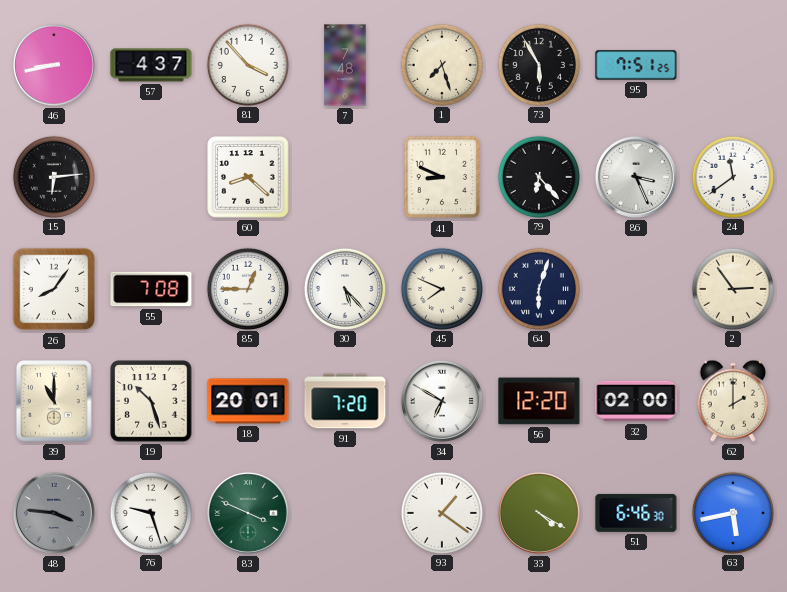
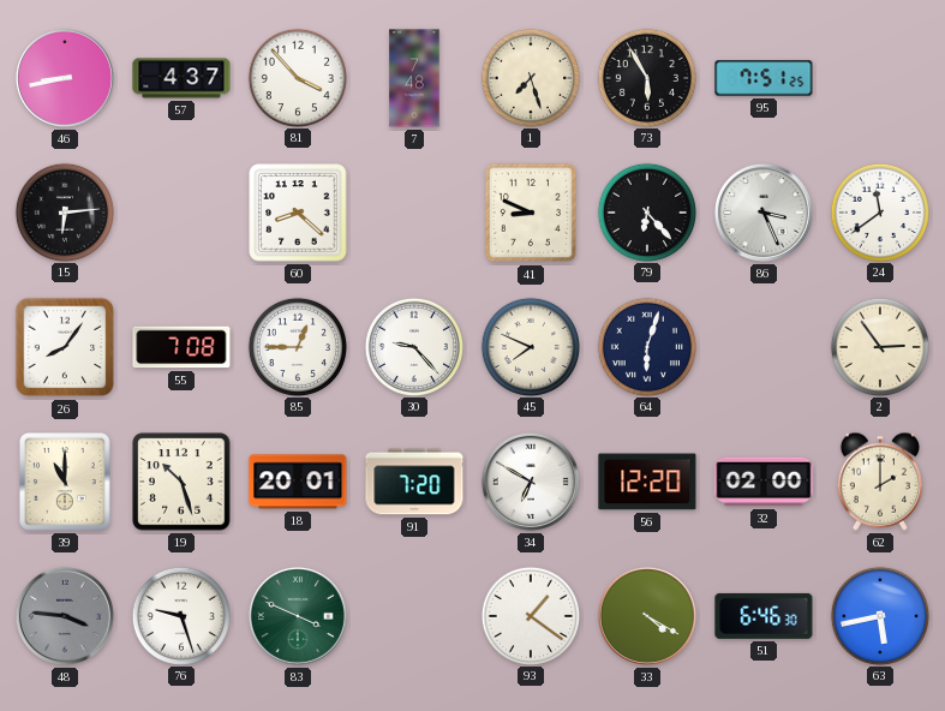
30: 5:23 -> 9:23
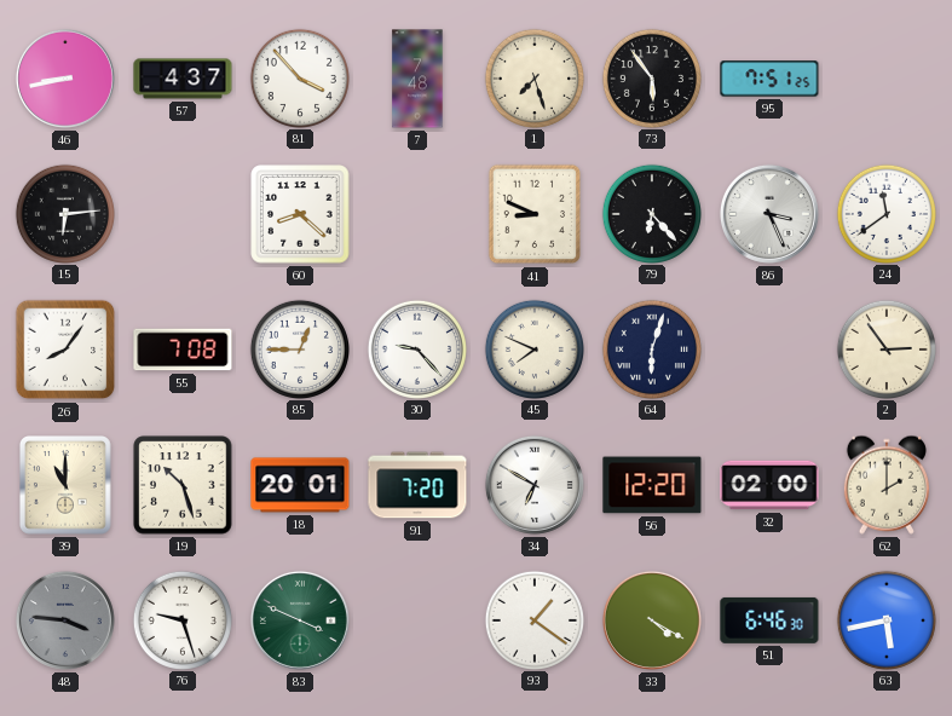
73: 5:55 -> 5:54
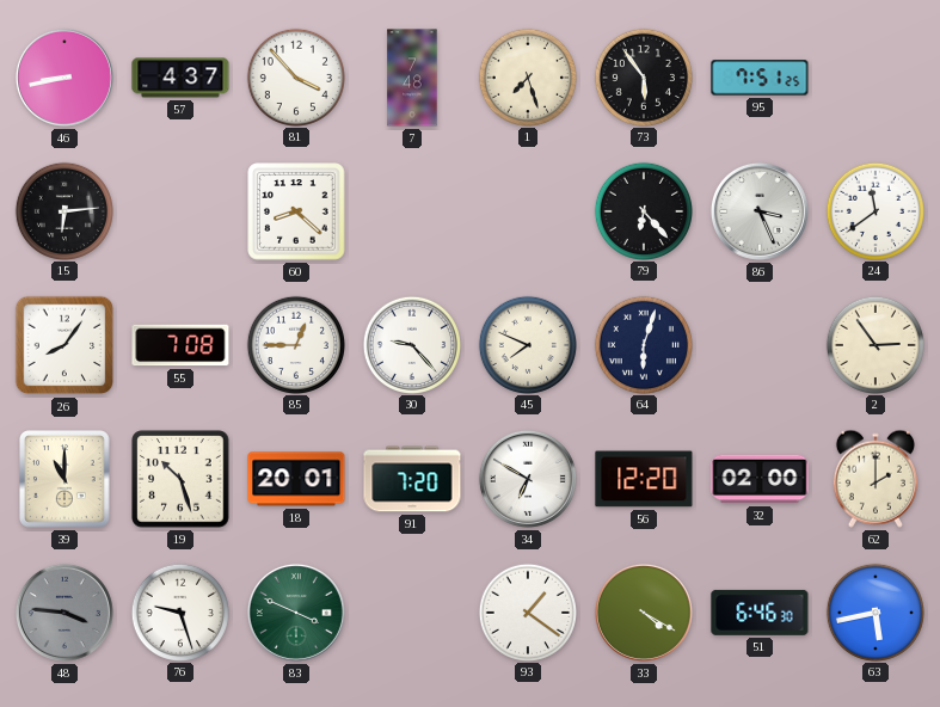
41: 8:49 -> none
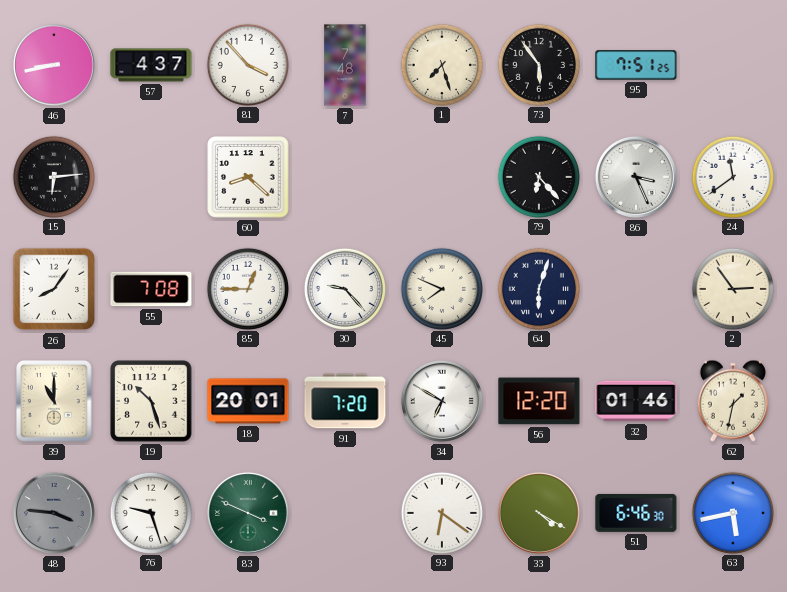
32: 02:00 -> 01:46
62: 2:00 -> 1:32
93: 1:21 -> 6:21
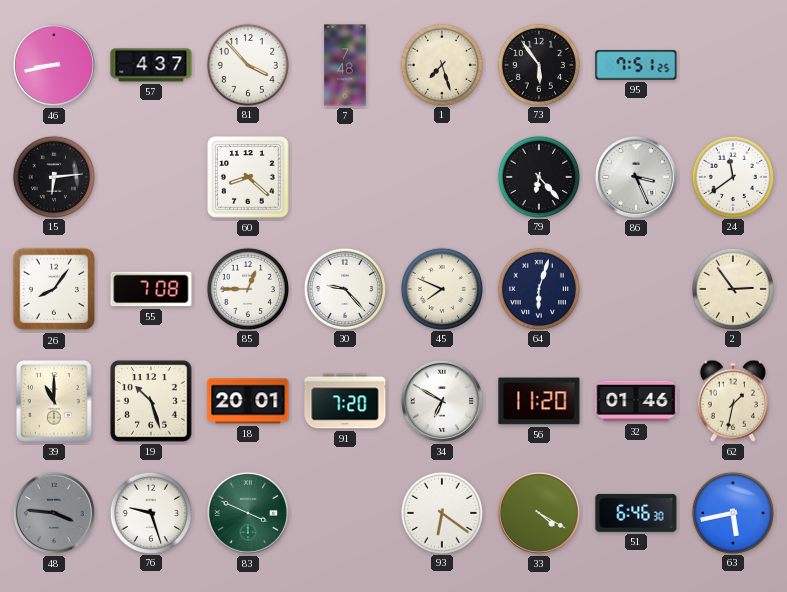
56: 12:20 -> 11:20
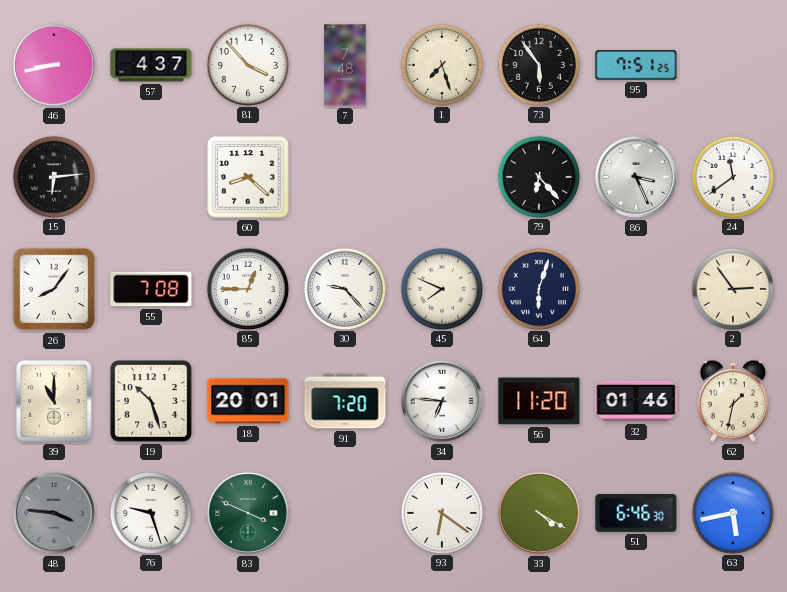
34: 6:50 -> 6:46
